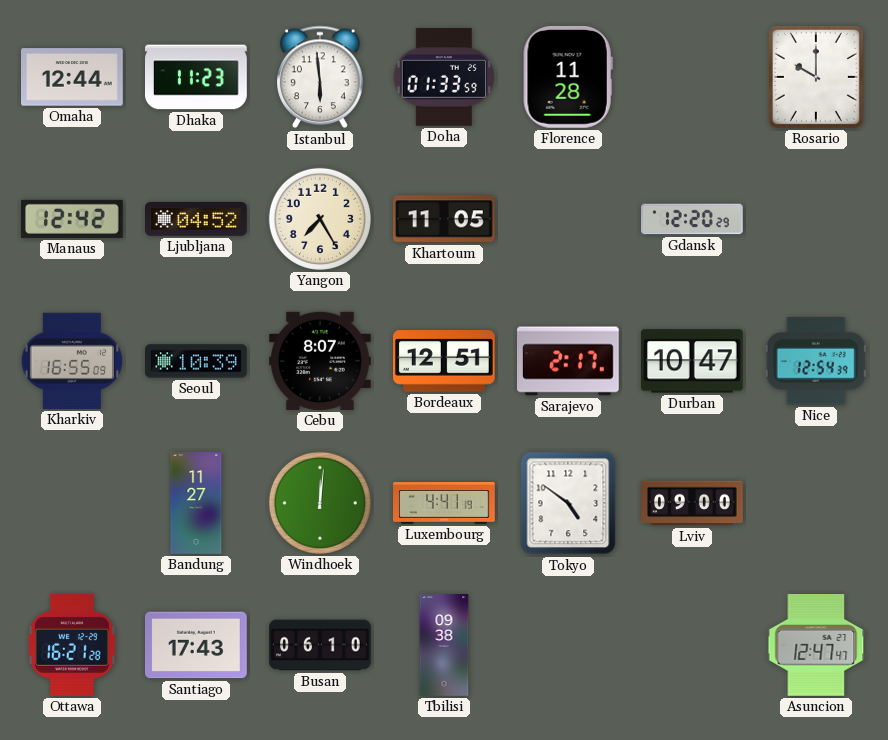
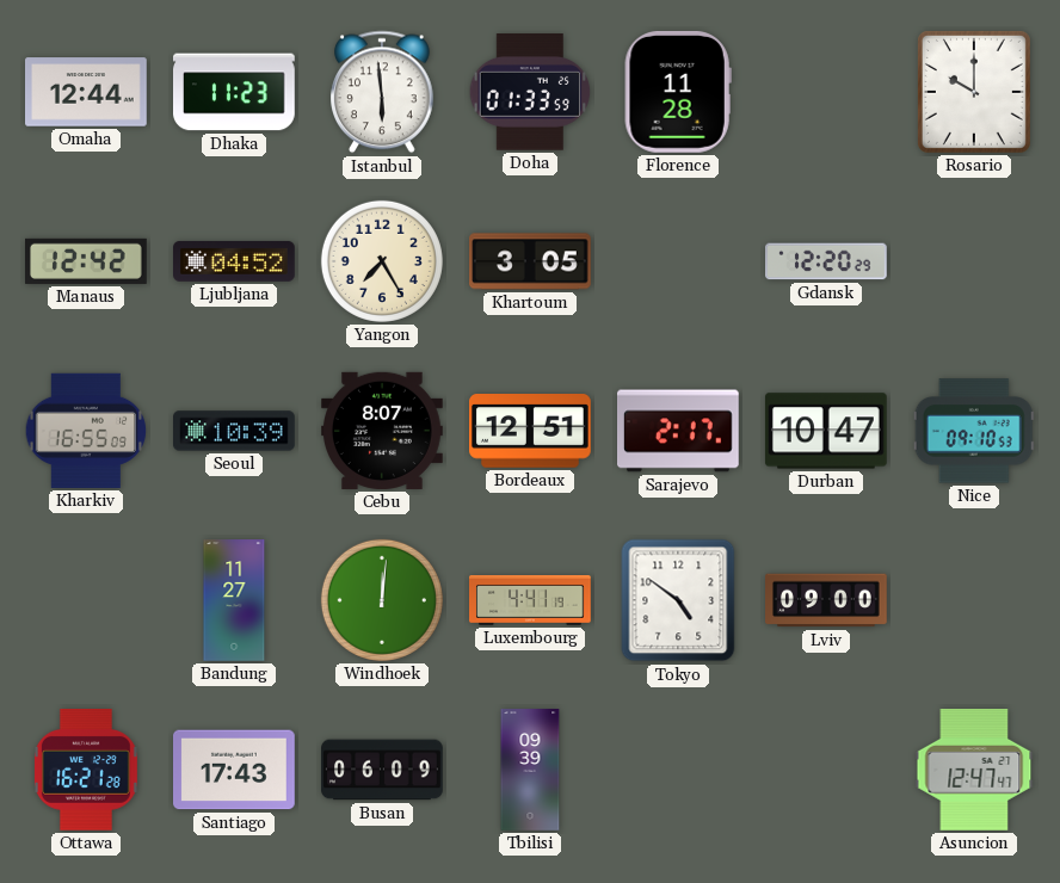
Khartoum: 11:05 -> 3:05
Nice: 12:54 -> 09:10
Busan: 06:10 -> 06:09
Tbilisi: 09:38 -> 09:39
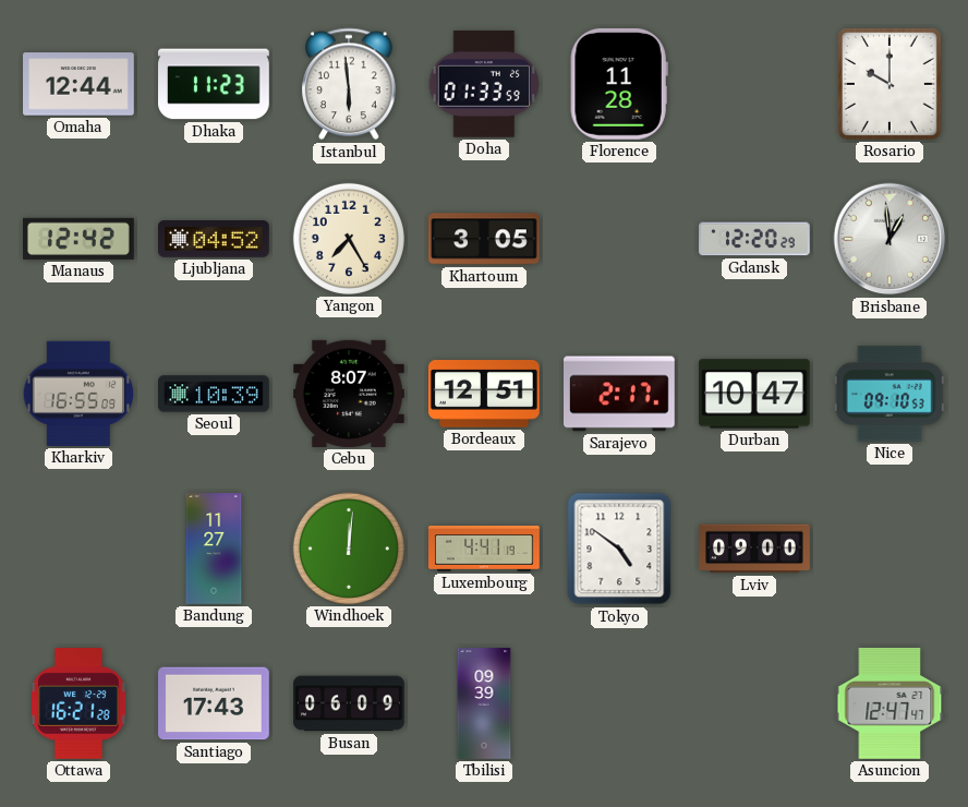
Brisbane: none -> 12:59
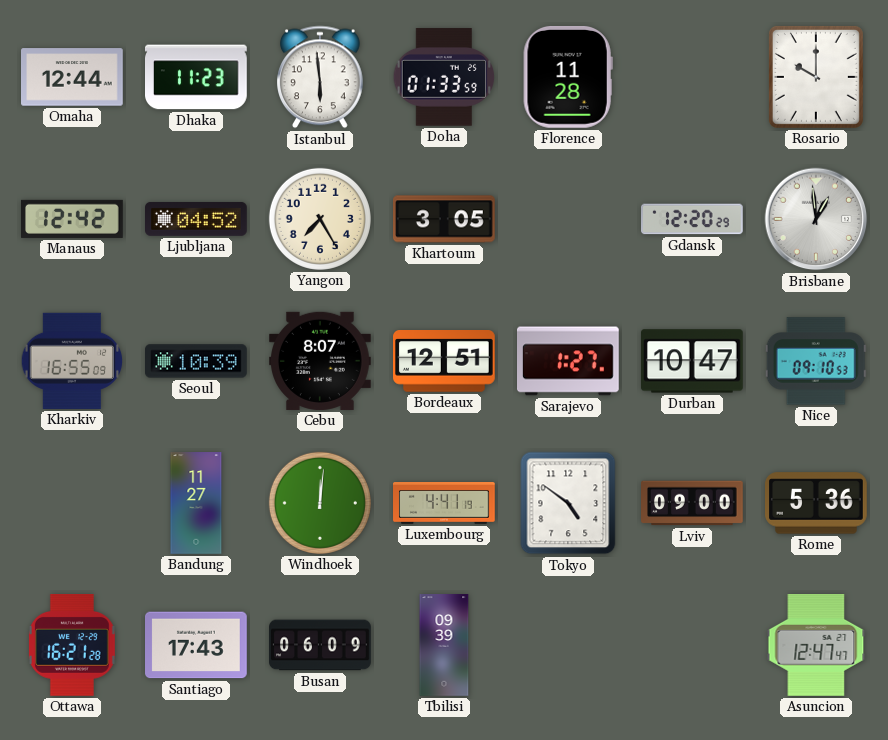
Sarajevo: 2:17 -> 1:27
Rome: none -> 5:36
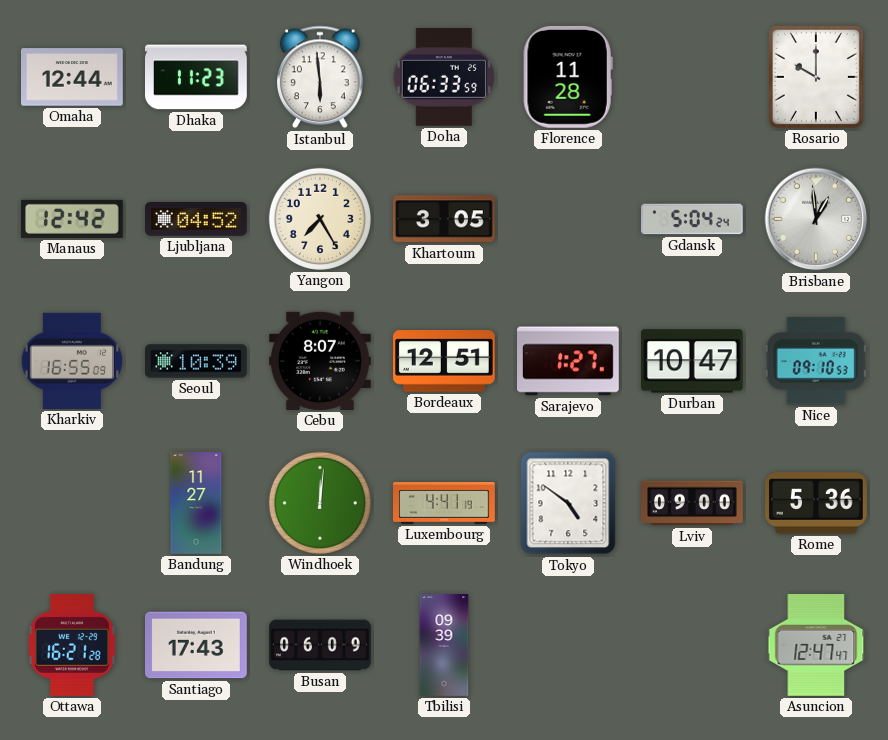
Doha: 01:33 -> 06:33
Gdansk: 12:20 -> 5:04
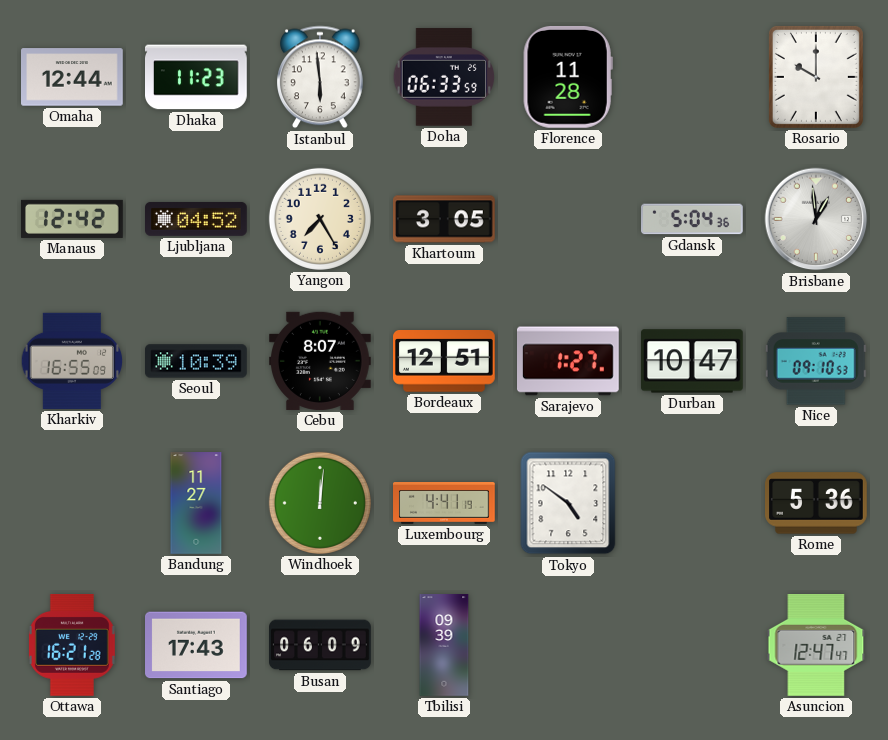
Gdansk: 5:04:24 -> 5:04:36
Lviv: 09:00 -> none
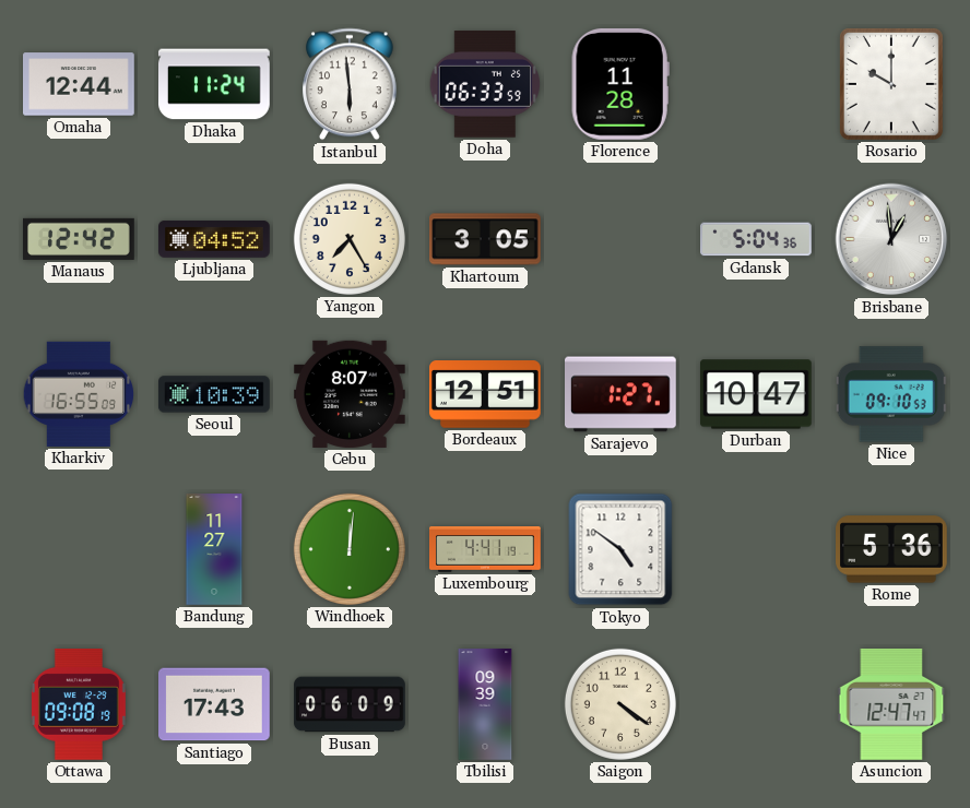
Dhaka: 11:23 -> 11:24
Ottawa: 16:21 -> 09:08
Saigon: none -> 4:21
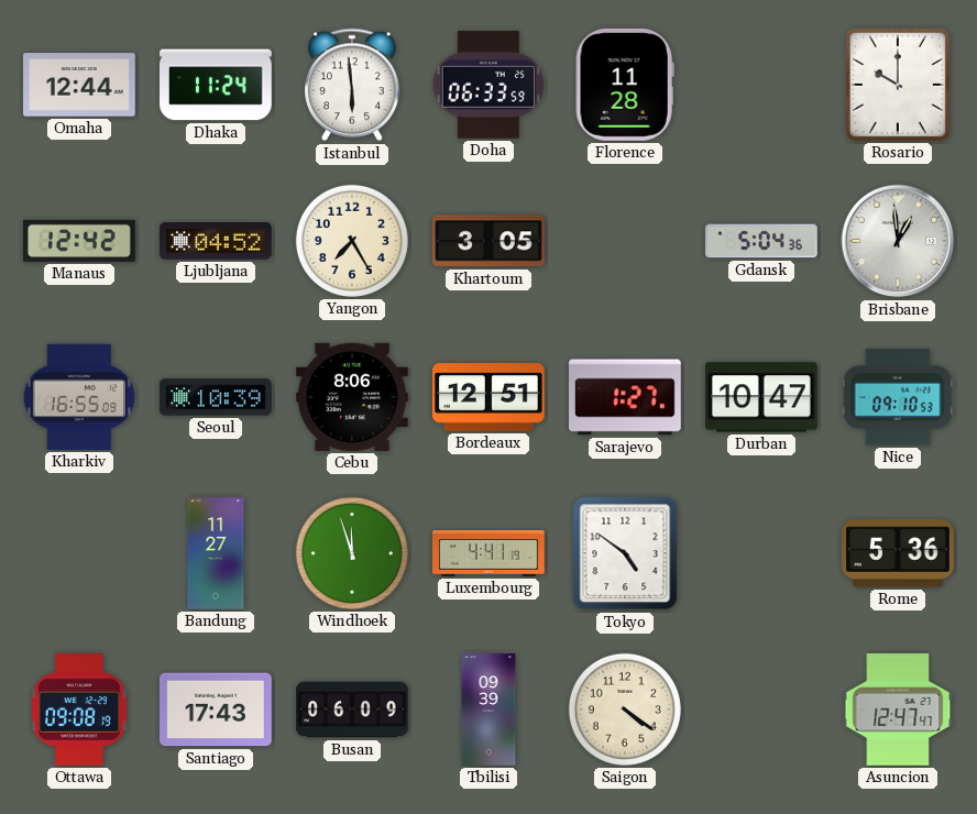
Cebu: 8:07 -> 8:06
Windhoek: 12:01 -> 11:57
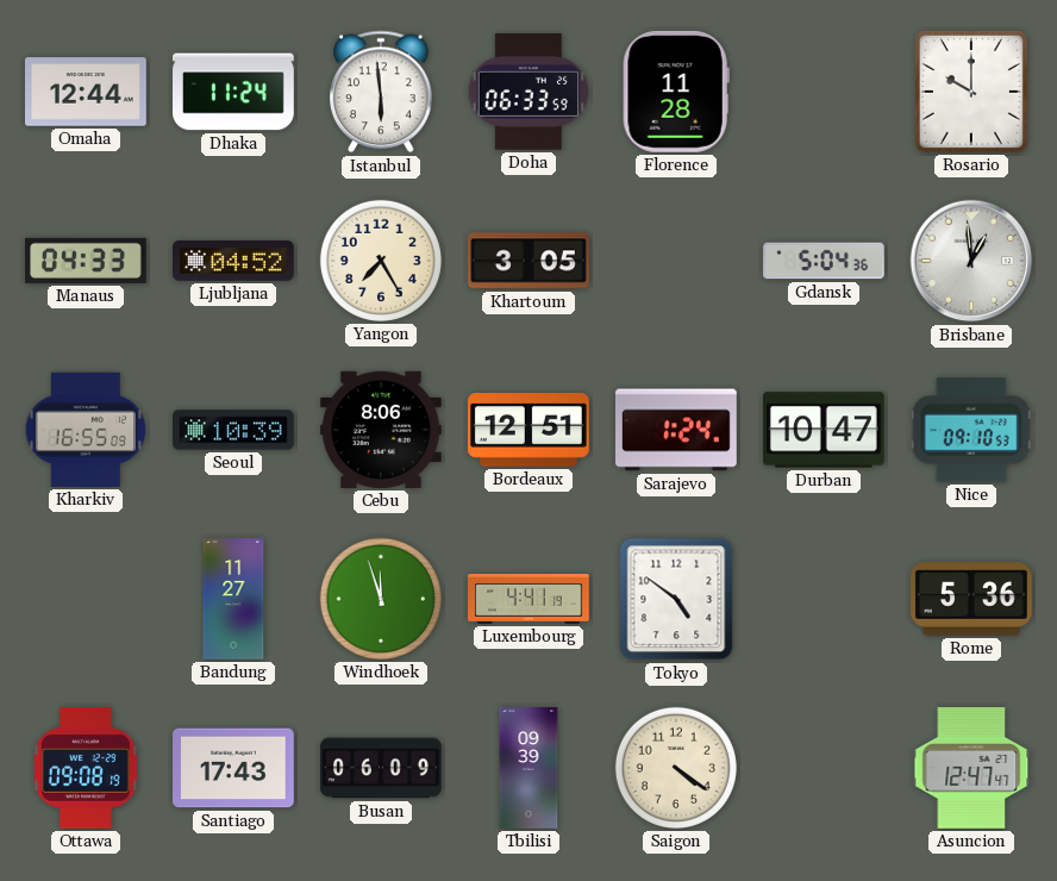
Manaus: 12:42 -> 04:33
Sarajevo: 1:27 -> 1:24
